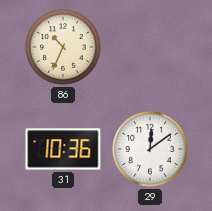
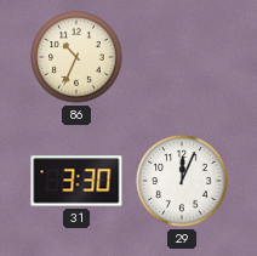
31: 10:36 -> 3:30
29: 12:09 -> 12:04
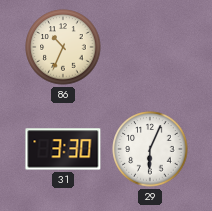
29: 12:04 -> 6:04
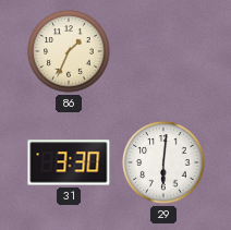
86: 10:34 -> 1:34
29: 6:04 -> 6:01
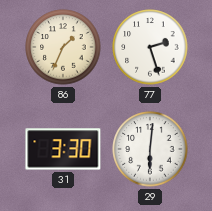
77: none -> 2:27
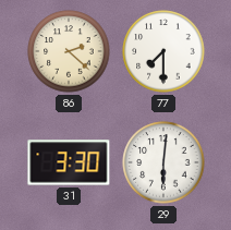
86: 1:34 -> 2:22
77: 2:27 -> 7:30
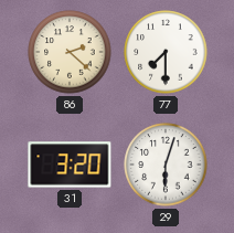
31: 3:30 -> 3:20
29: 6:01 -> 6:03
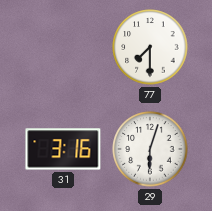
86: 2:22 -> none
31: 3:20 -> 3:16
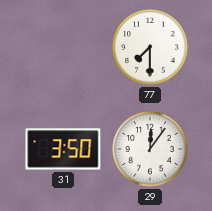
31: 3:16 -> 3:50
29: 6:03 -> 12:06
